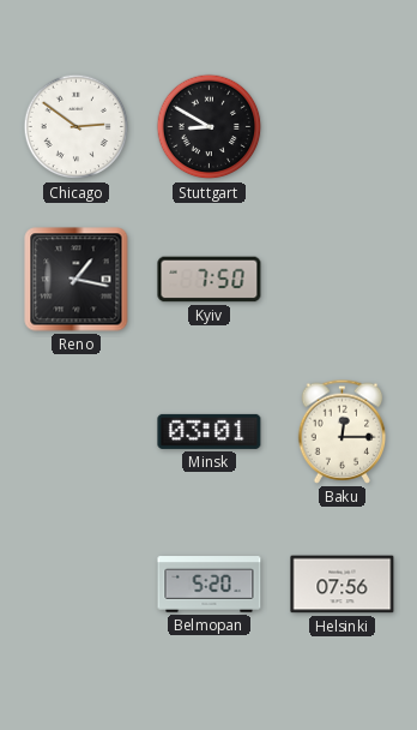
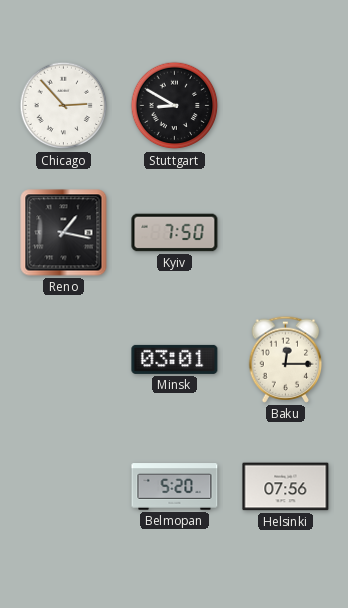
Chicago: 2:51 -> 2:53
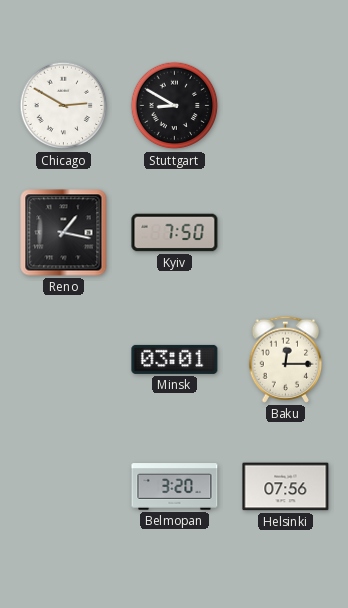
Chicago: 2:53 -> 2:50
Belmopan: 5:20 -> 3:20
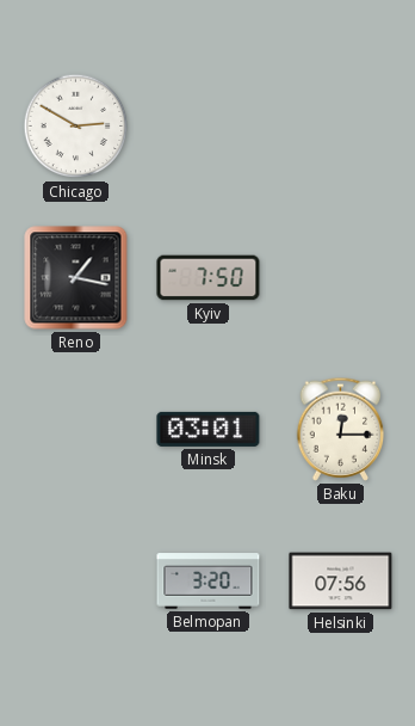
Stuttgart: 8:50 -> none
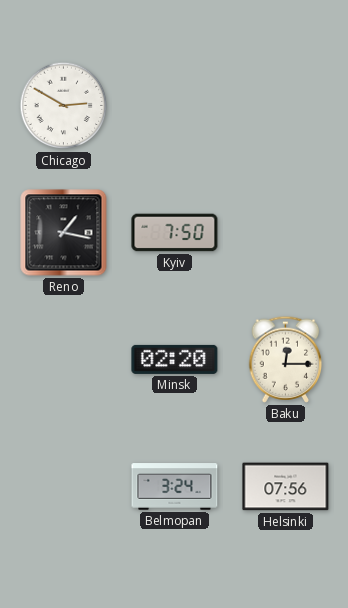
Minsk: 03:01 -> 02:20
Belmopan: 3:20 -> 3:24
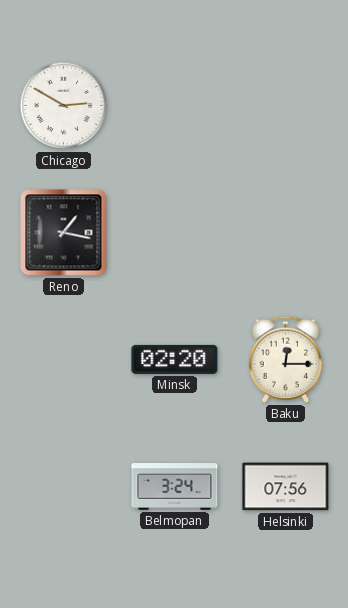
Kyiv: 7:50 -> none
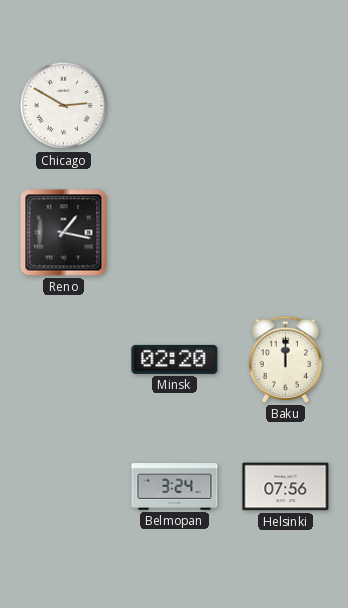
Baku: 12:15 -> 12:00
